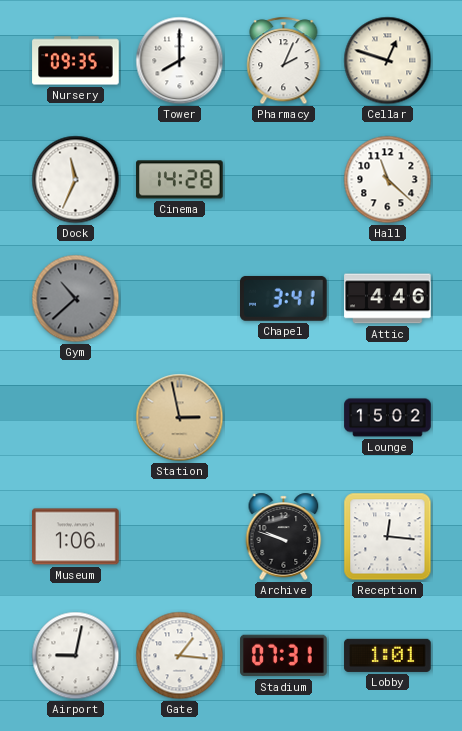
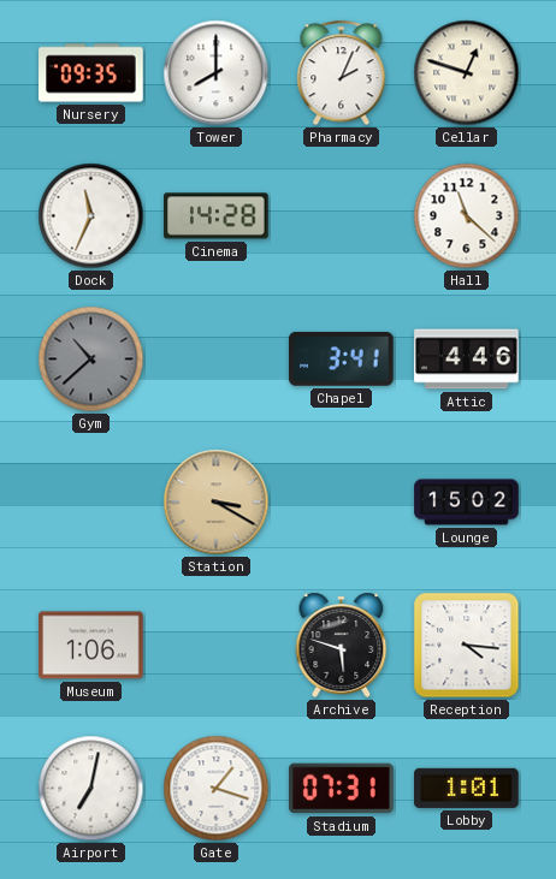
Station: 2:58 -> 3:20
Archive: 9:48 -> 5:48
Reception: 12:16 -> 4:16
Airport: 9:02 -> 7:02
Gate: 1:16 -> 1:18
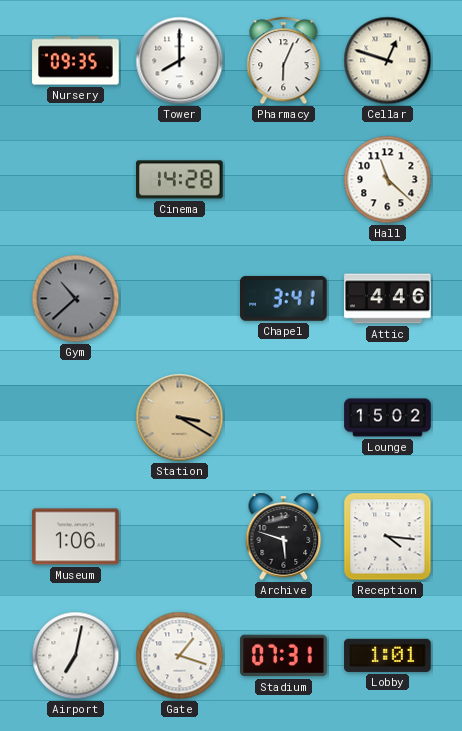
Pharmacy: 2:04 -> 6:04
Dock: 11:34 -> none
